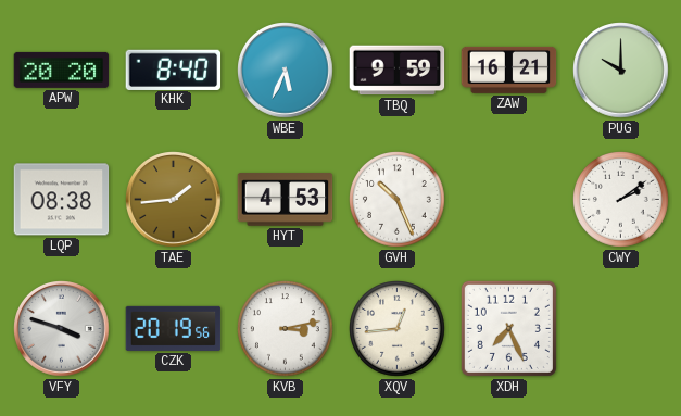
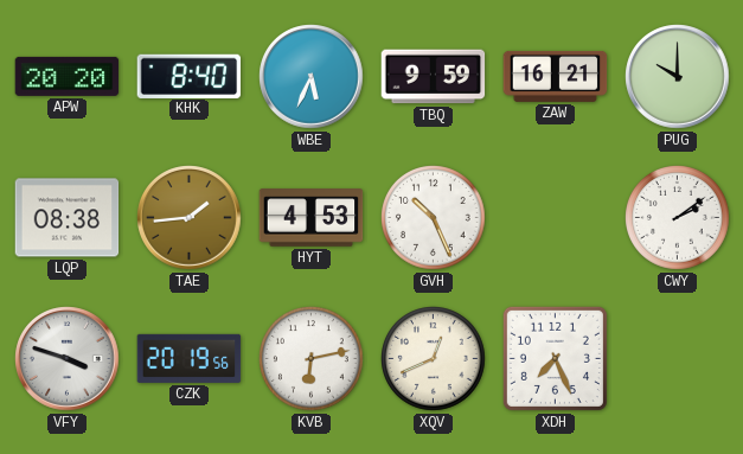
KVB: 3:13 -> 6:13
XQV: 12:44 -> 12:41
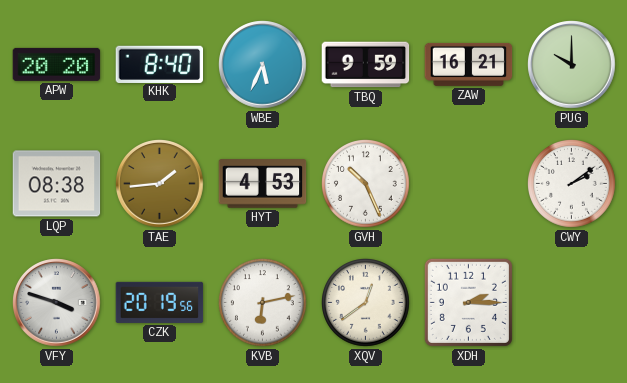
XQV: 12:41 -> 12:39
XDH: 7:26 -> 2:15
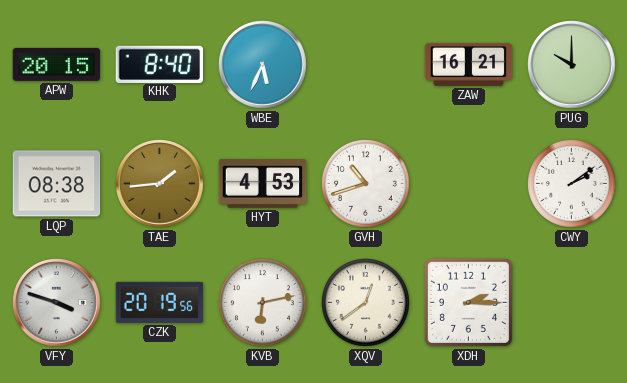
APW: 20:20 -> 20:15
TBQ: 9:59 -> none
GVH: 10:26 -> 10:42
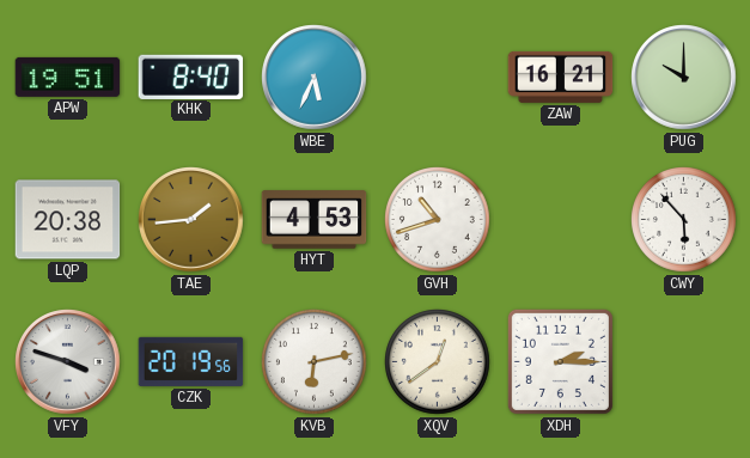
APW: 20:15 -> 19:51
LQP: 08:38 -> 20:38
CWY: 2:09 -> 5:53
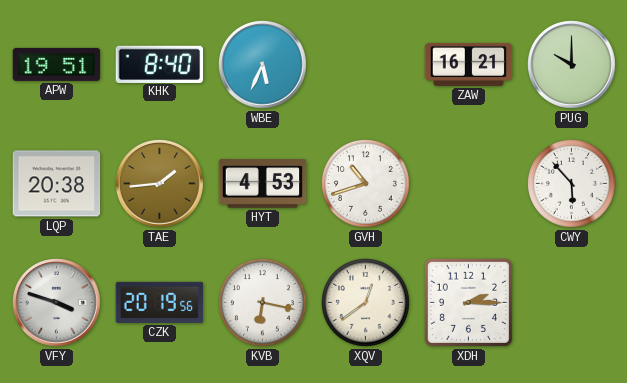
KVB: 6:13 -> 6:17
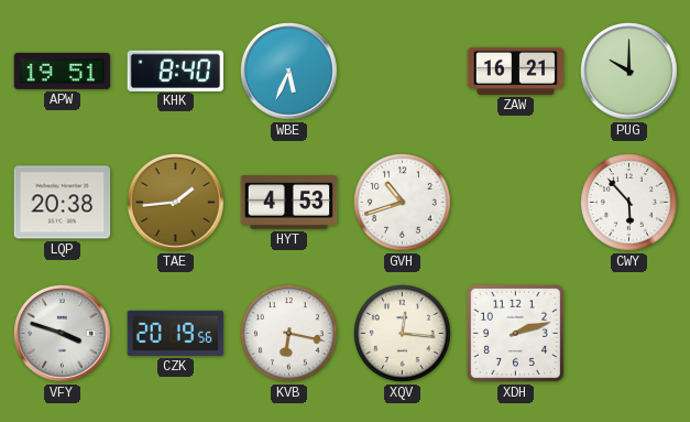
XQV: 12:39 -> 12:16
XDH: 2:15 -> 2:12
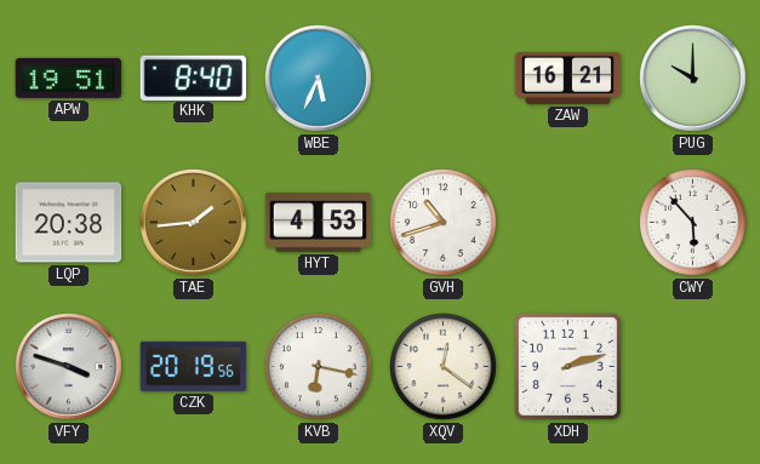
XQV: 12:16 -> 12:21
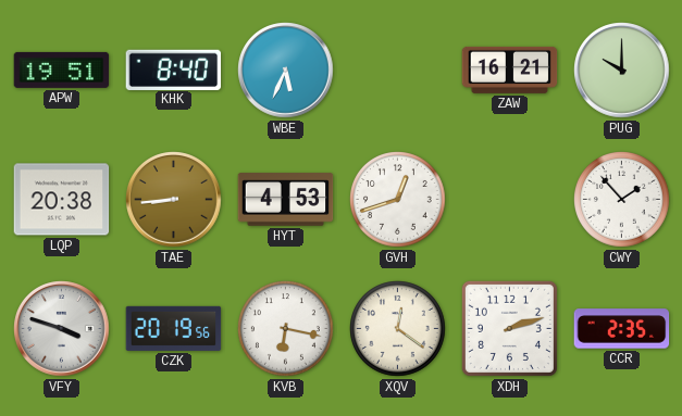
TAE: 1:44 -> 8:44
GVH: 10:42 -> 12:42
CWY: 5:53 -> 1:53
CCR: none -> 2:35
